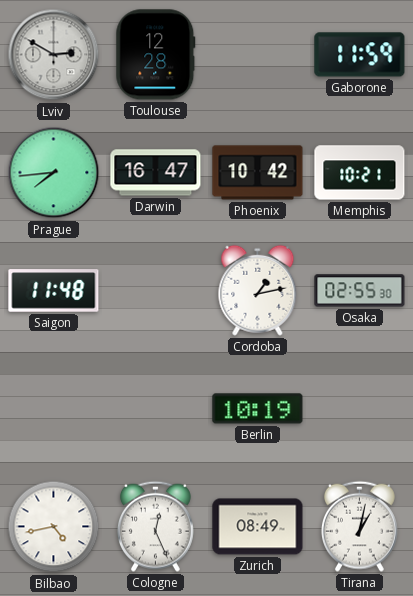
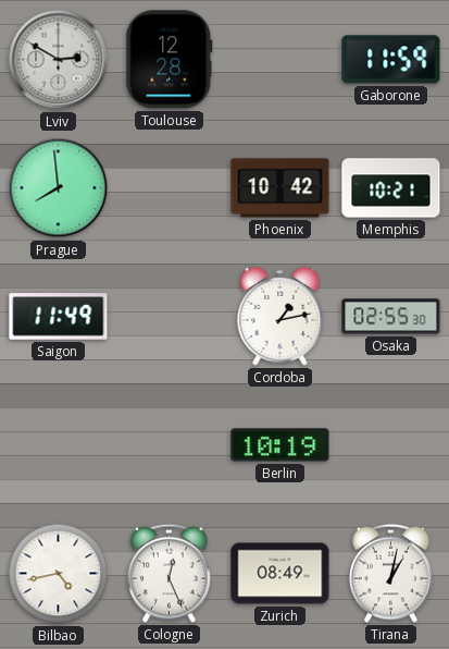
Prague: 7:44 -> 7:59
Darwin: 16:47 -> none
Saigon: 11:48 -> 11:49
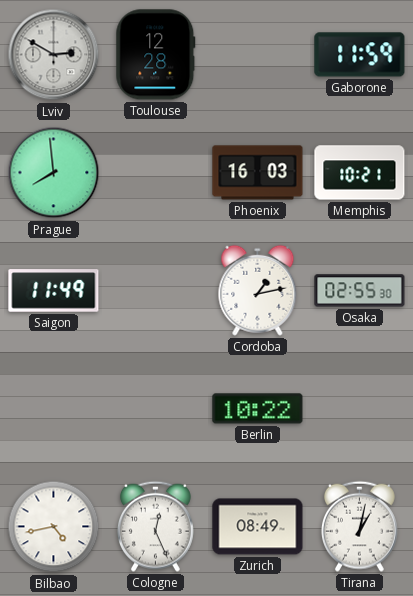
Phoenix: 10:42 -> 16:03
Berlin: 10:19 -> 10:22
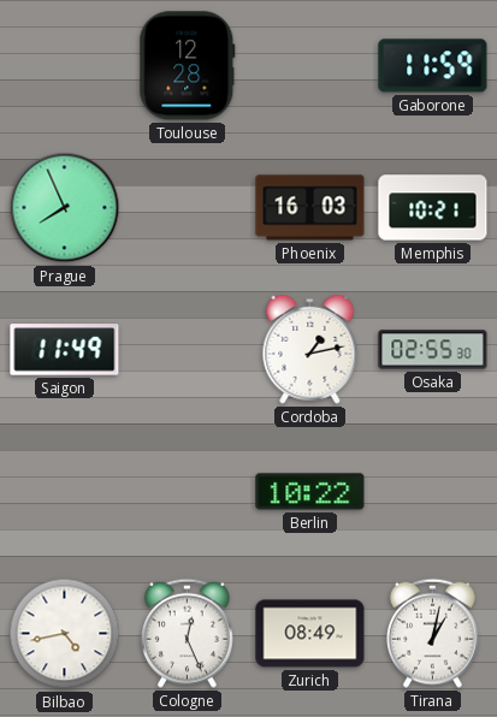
Lviv: 2:50 -> none
Prague: 7:59 -> 7:56
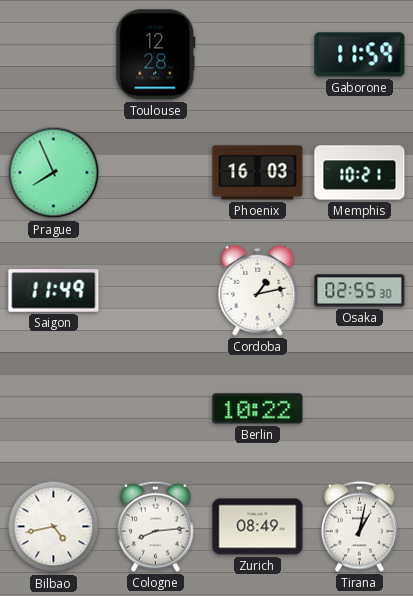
Cologne: 12:26 -> 8:14
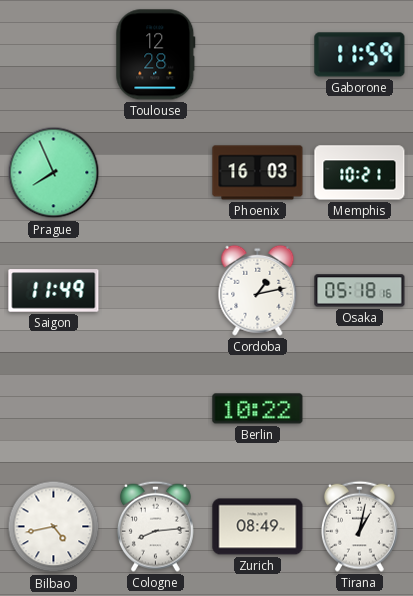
Osaka: 02:55 -> 05:18
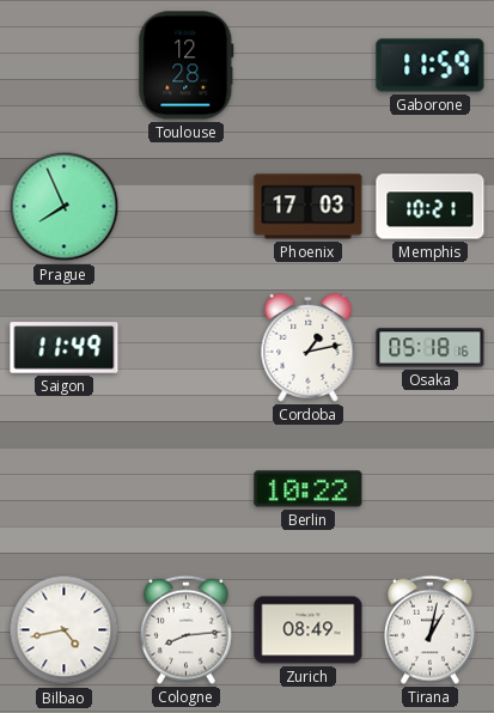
Phoenix: 16:03 -> 17:03
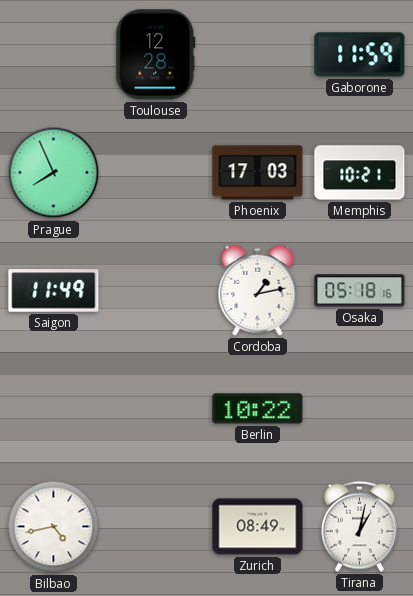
Cologne: 8:14 -> none
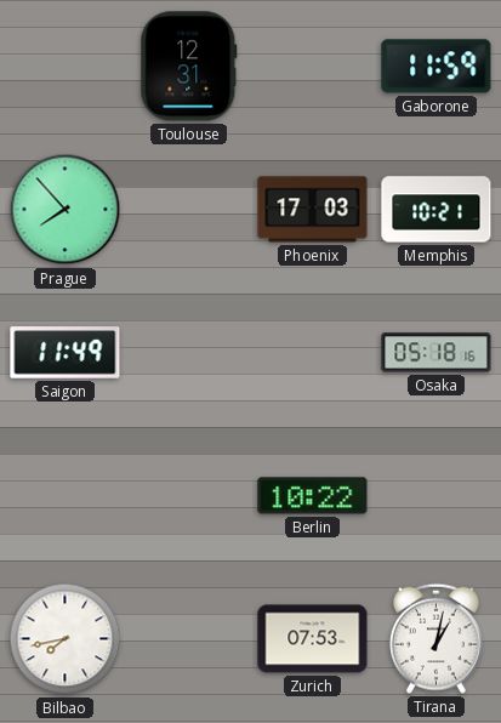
Toulouse: 12:28 -> 12:31
Prague: 7:56 -> 7:53
Cordoba: 1:13 -> none
Bilbao: 4:43 -> 7:43
Zurich: 08:49 -> 07:53
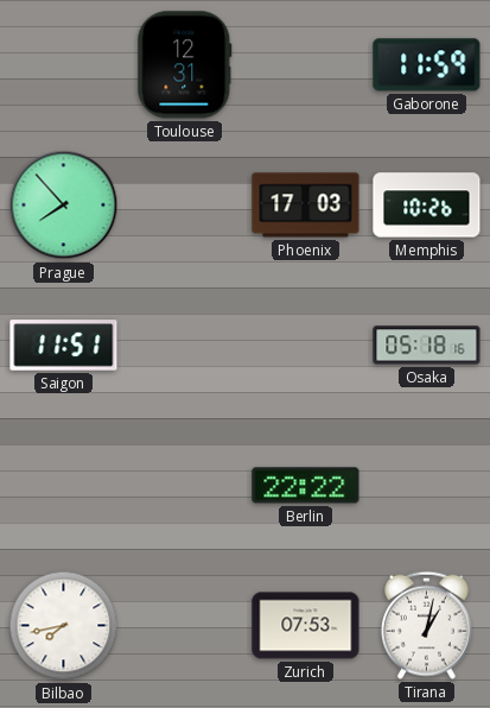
Memphis: 10:21 -> 10:26
Saigon: 11:49 -> 11:51
Berlin: 10:22 -> 22:22
